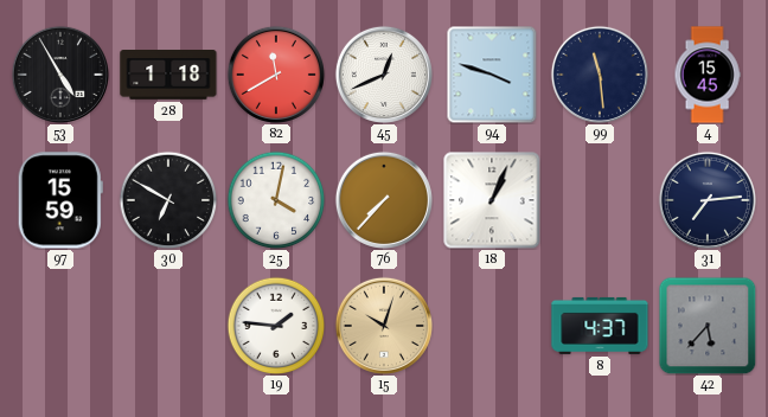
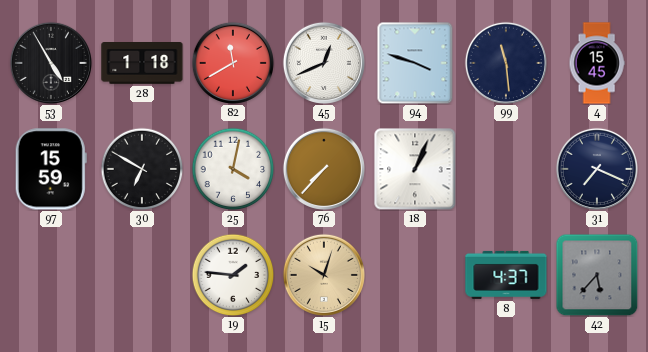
31: 7:14 -> 7:19
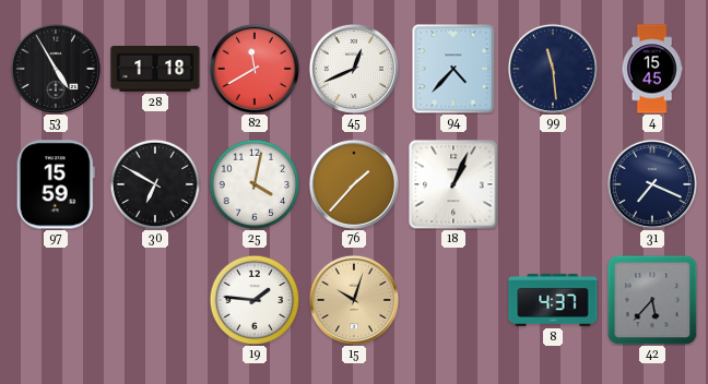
94: 3:48 -> 4:37
76: 7:37 -> 1:37
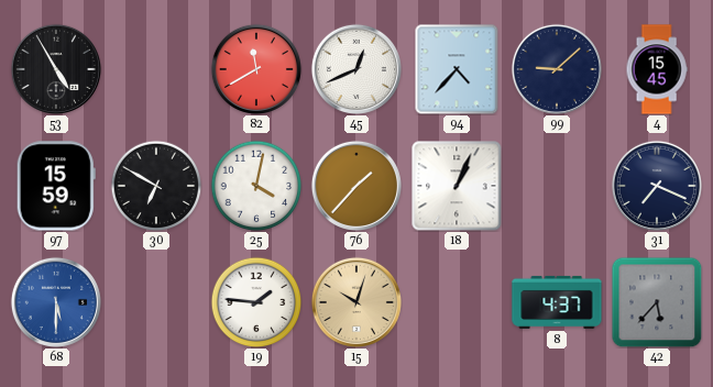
28: 1:18 -> none
99: 11:29 -> 9:08
68: none -> 5:30
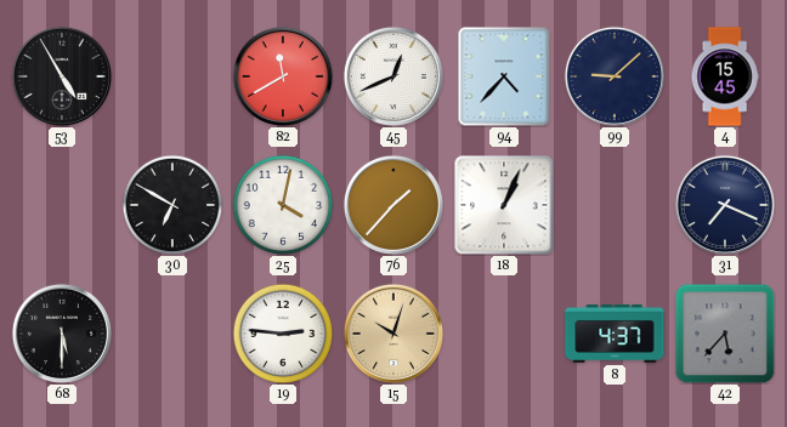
97: 15:59 -> none
68 dial: blue -> black
19: 1:46 -> 2:46
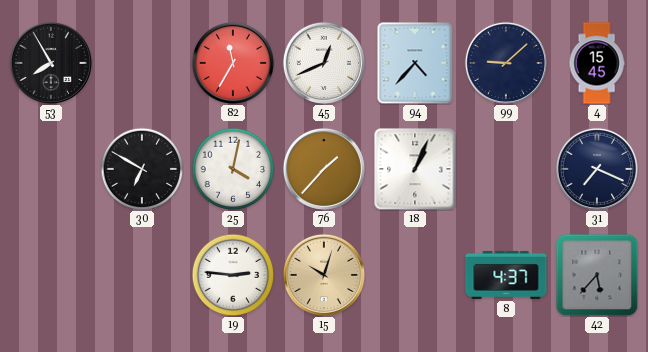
53: 4:55 -> 7:55
82: 11:40 -> 11:35
68: 5:30 -> none
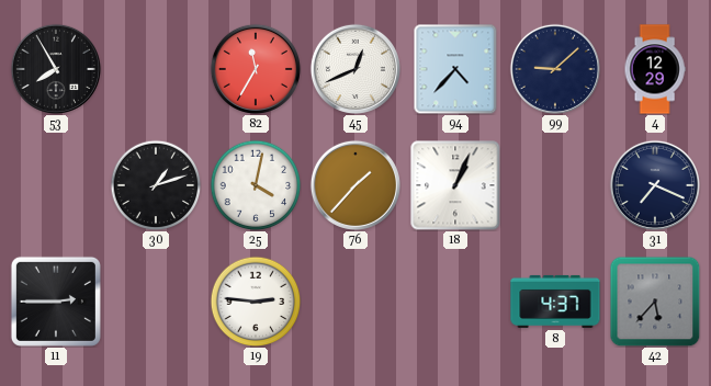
4: 15:45 -> 12:29
30: 6:50 -> 1:12
11: none -> 2:45
15: 10:03 -> none
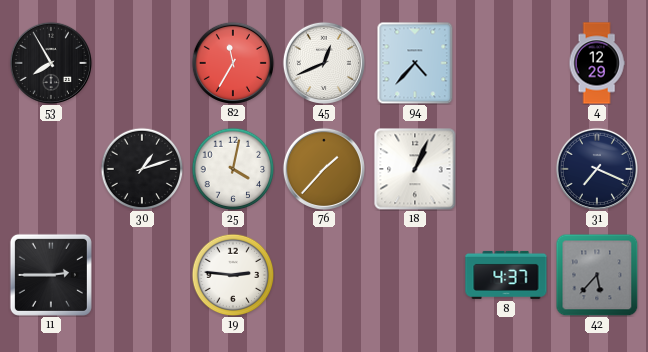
99: 9:08 -> none
